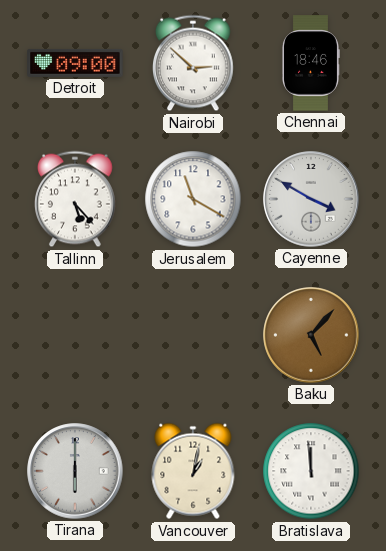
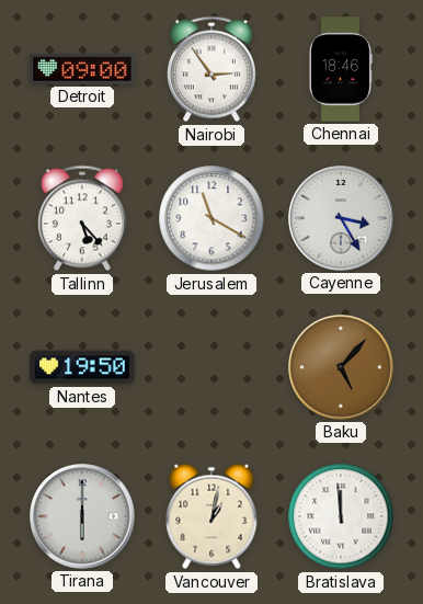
Nairobi: 2:52 -> 2:54
Cayenne: 3:50 -> 3:25
Nantes: none -> 19:50
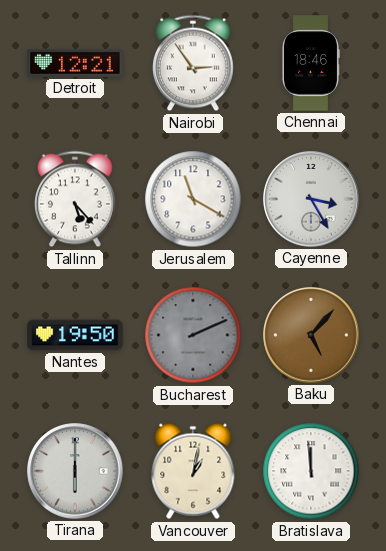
Detroit: 09:00 -> 12:21
Bucharest: none -> 2:11
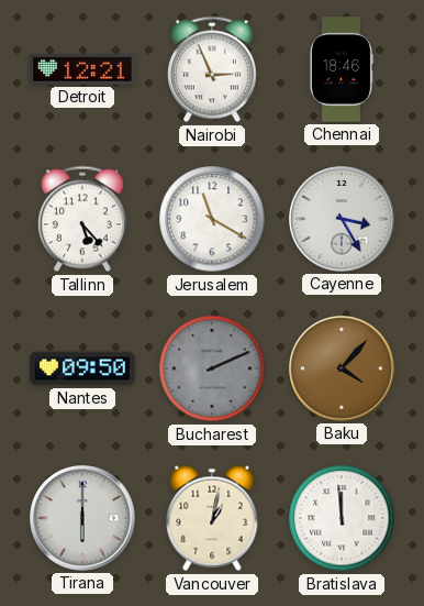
Nairobi: 2:54 -> 2:56
Nantes: 19:50 -> 09:50
Baku: 5:07 -> 4:07
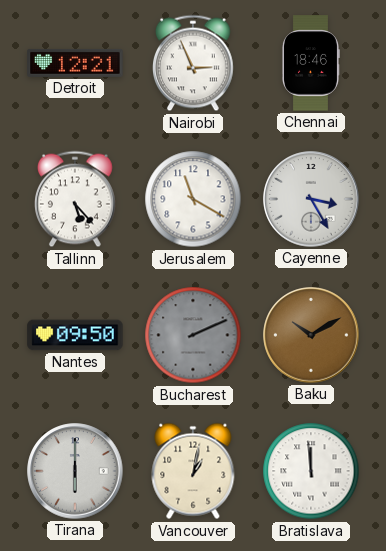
Baku: 4:07 -> 10:10
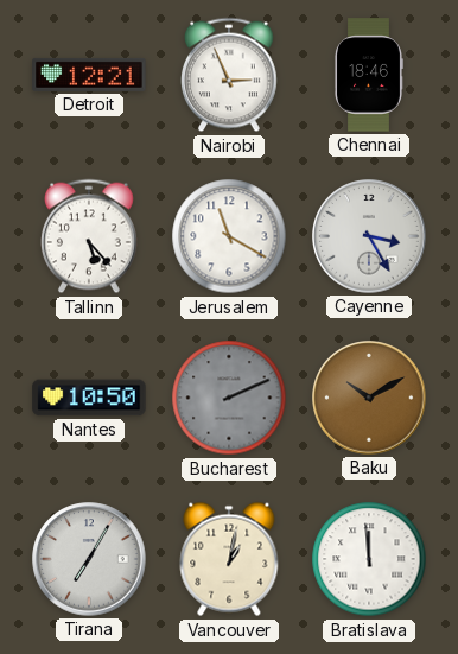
Nantes: 09:50 -> 10:50
Tirana: 6:00 -> 7:05
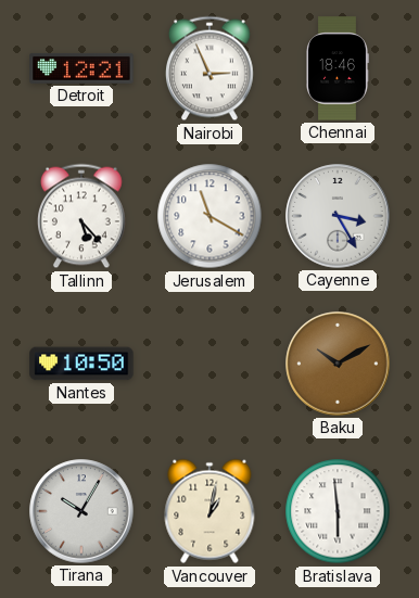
Bucharest: 2:11 -> none
Tirana: 7:05 -> 10:05
Bratislava: 11:59 -> 5:59
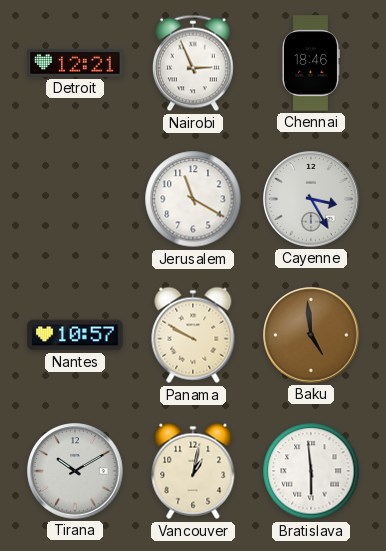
Tallinn: 5:23 -> none
Nantes: 10:50 -> 10:57
Panama: none -> 9:50
Baku: 10:10 -> 4:59
Tirana: 10:05 -> 10:10
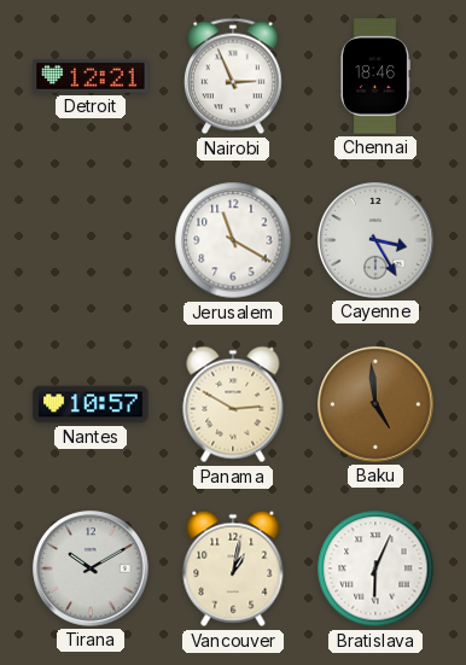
Panama: 9:50 -> 2:50
Bratislava: 5:59 -> 6:04
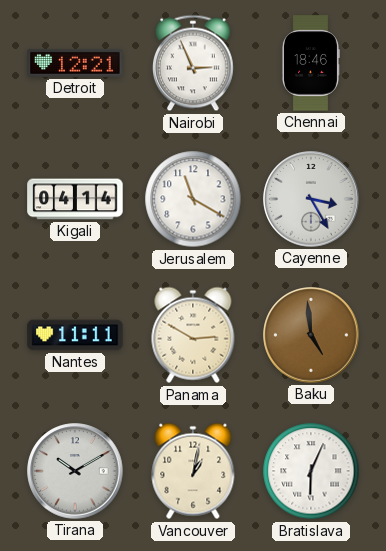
Kigali: none -> 04:14
Nantes: 10:57 -> 11:11
